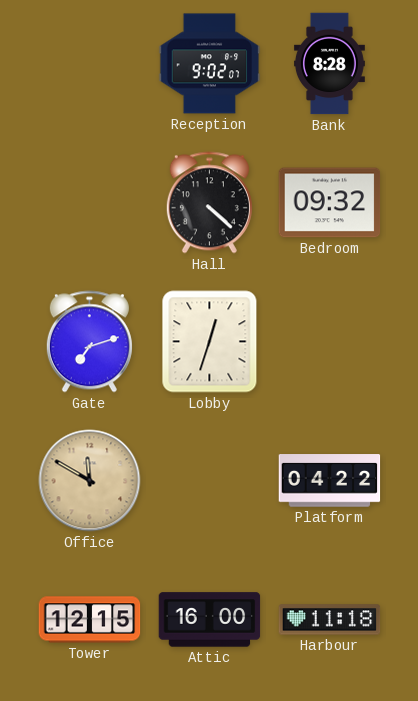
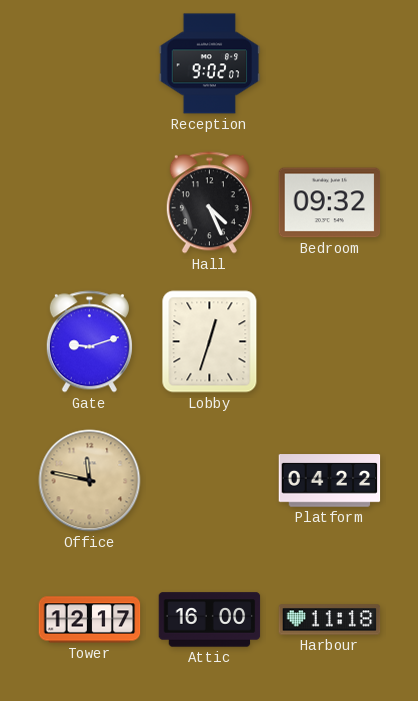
Bank: 8:28 -> none
Hall: 4:22 -> 4:26
Gate: 7:12 -> 9:12
Office: 11:50 -> 11:47
Tower: 12:15 -> 12:17
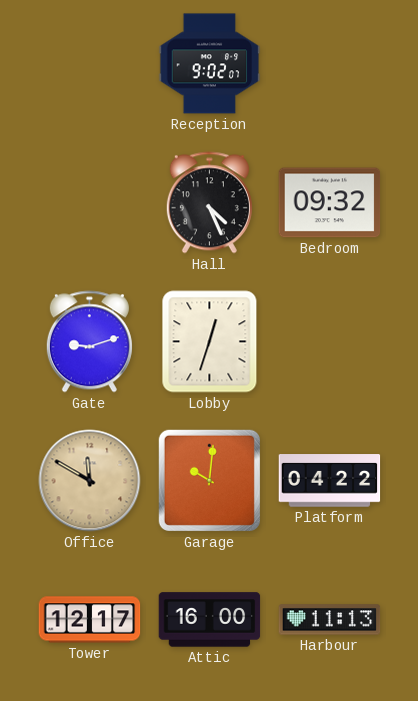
Office: 11:47 -> 11:50
Garage: none -> 10:01
Harbour: 11:18 -> 11:13
